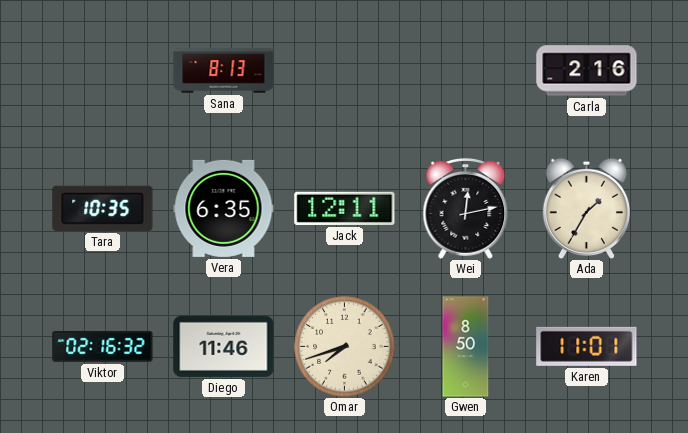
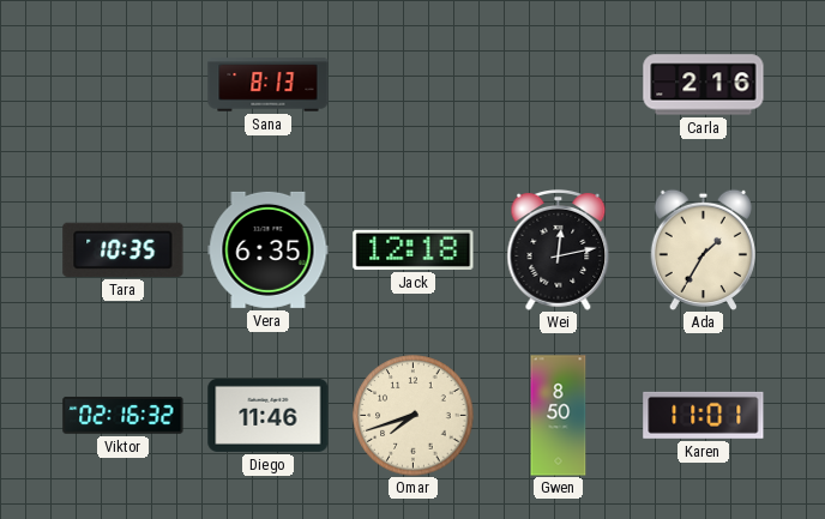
Jack: 12:11 -> 12:18
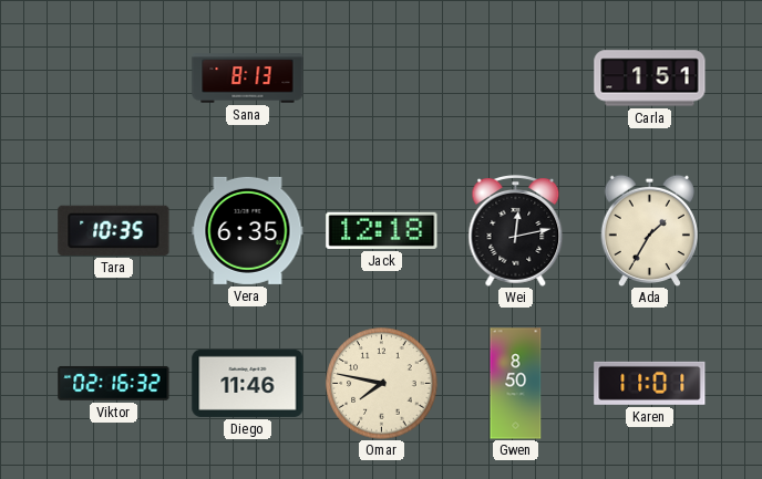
Carla: 2:16 -> 1:51
Omar: 7:42 -> 7:47
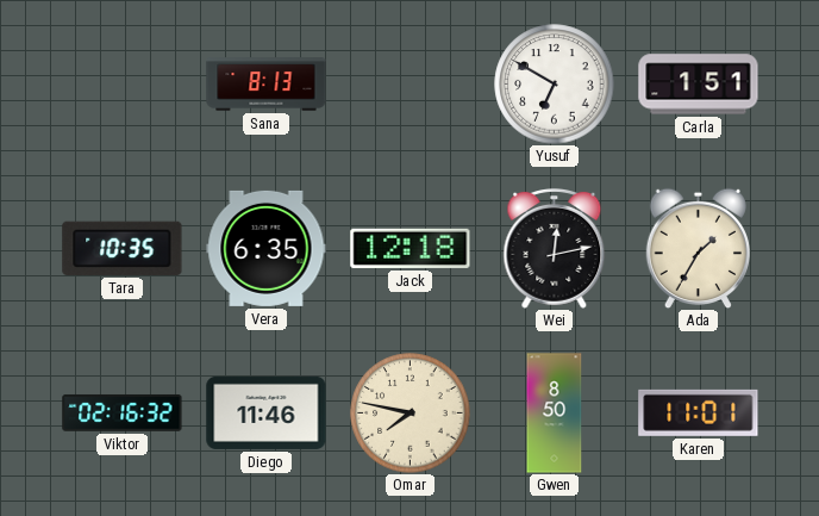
Yusuf: none -> 6:50
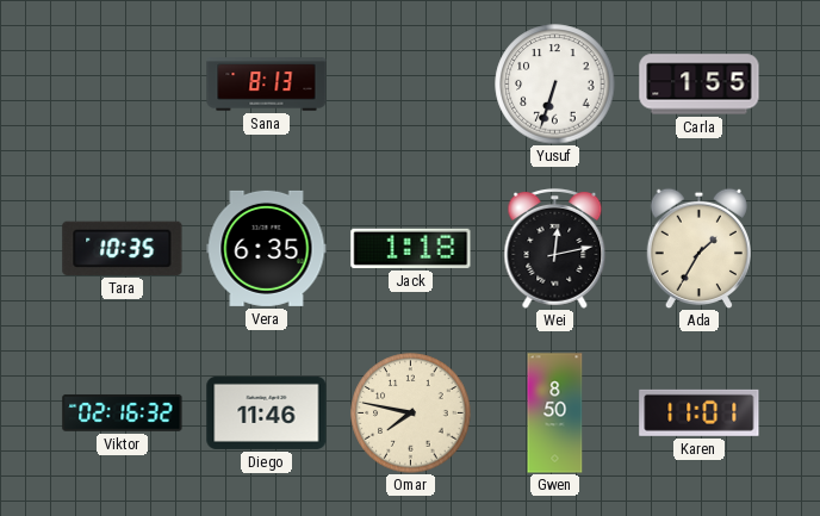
Yusuf: 6:50 -> 6:33
Carla: 1:51 -> 1:55
Jack: 12:18 -> 1:18
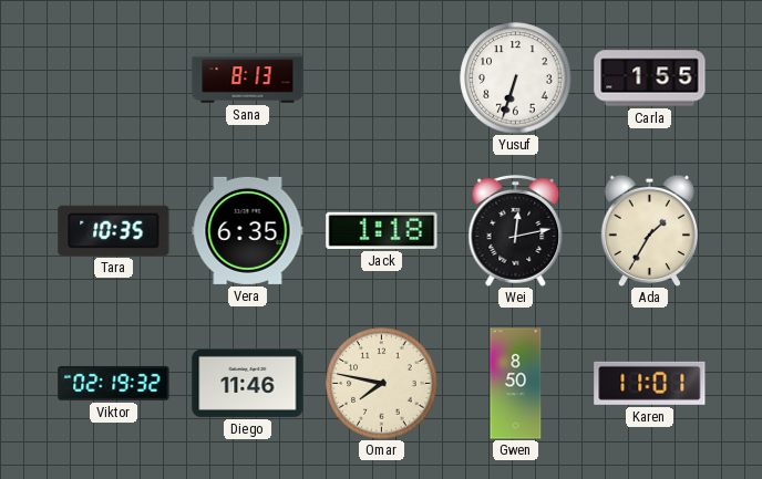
Viktor: 02:16 -> 02:19
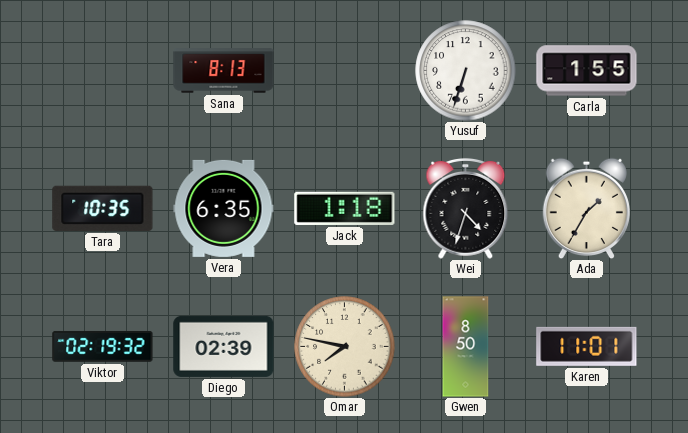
Wei: 12:13 -> 4:33
Diego: 11:46 -> 02:39
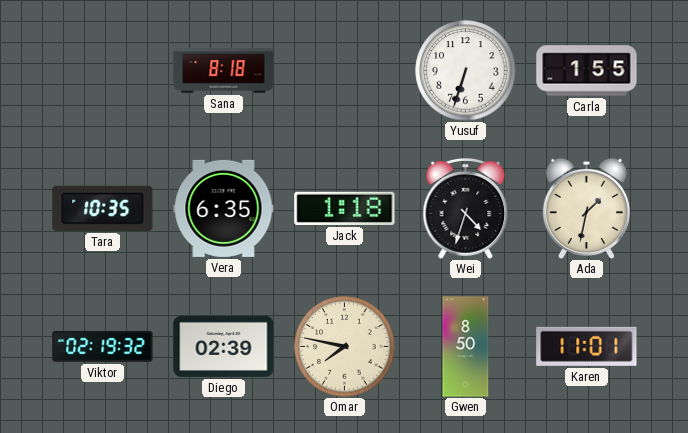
Sana: 8:13 -> 8:18
Ada: 1:35 -> 1:32
